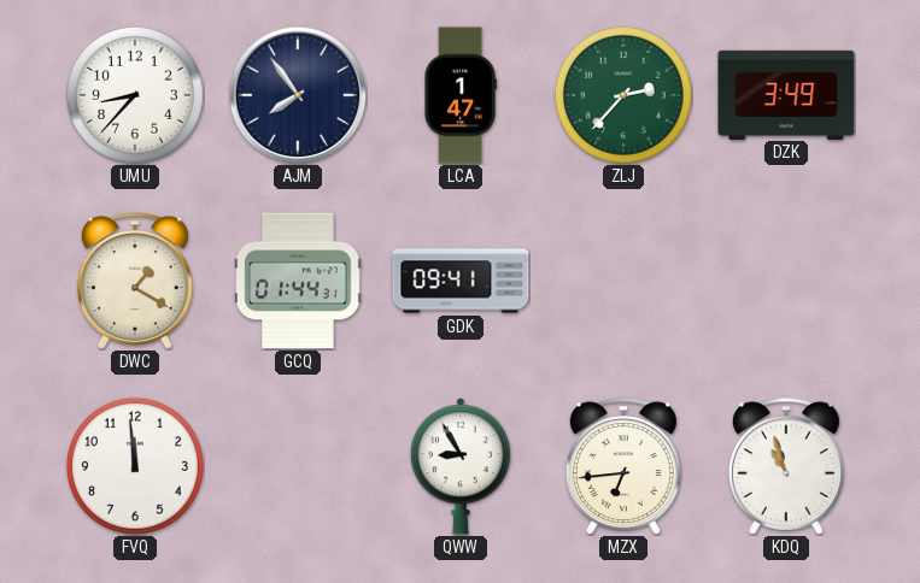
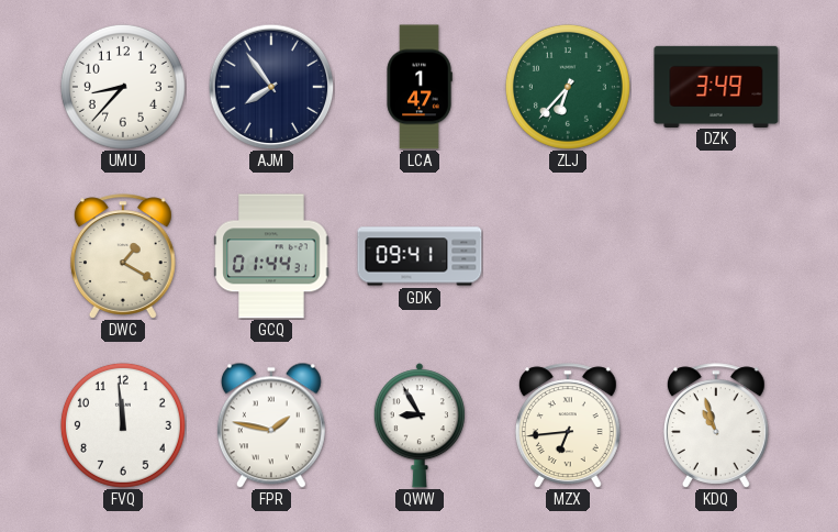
ZLJ: 2:37 -> 6:37
FPR: none -> 1:47
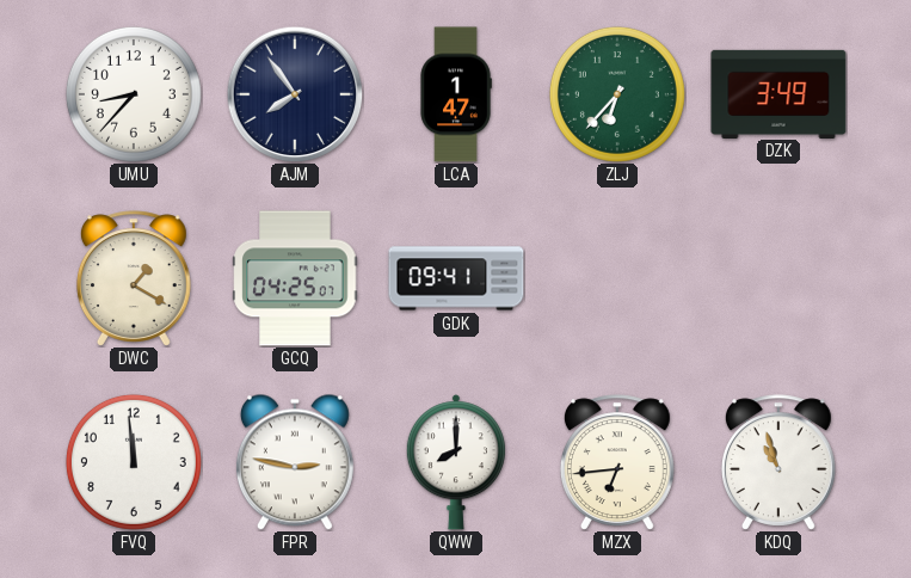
GCQ: 01:44 -> 04:25
FPR: 1:47 -> 2:47
QWW: 8:55 -> 8:00
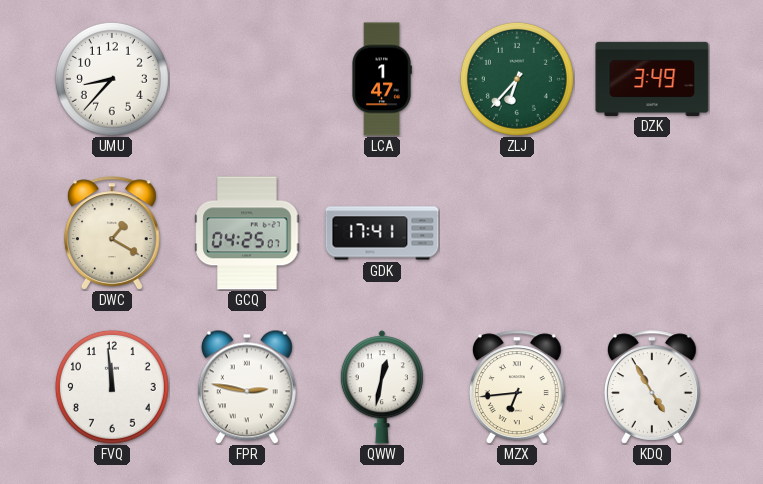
AJM: 7:54 -> none
GDK: 09:41 -> 17:41
QWW: 8:00 -> 12:32
KDQ: 10:57 -> 4:55
